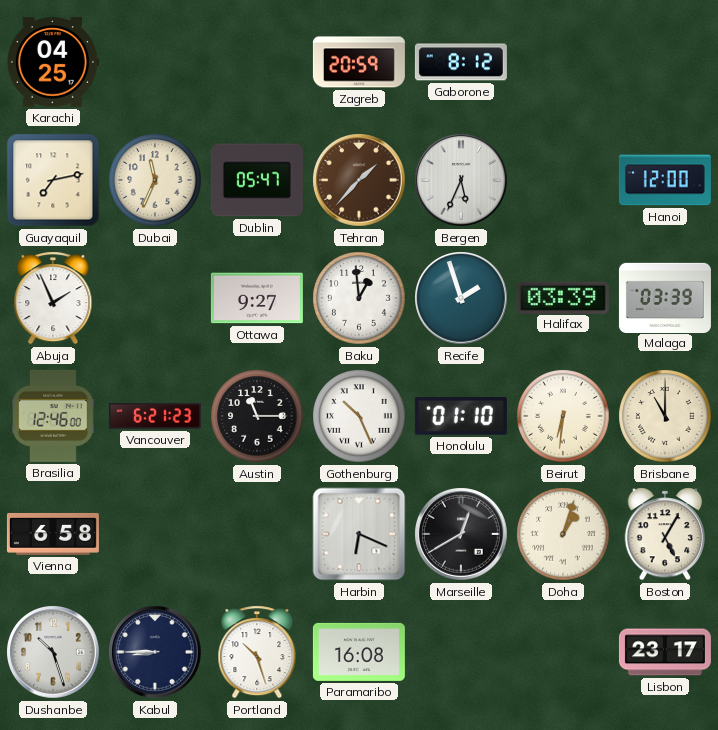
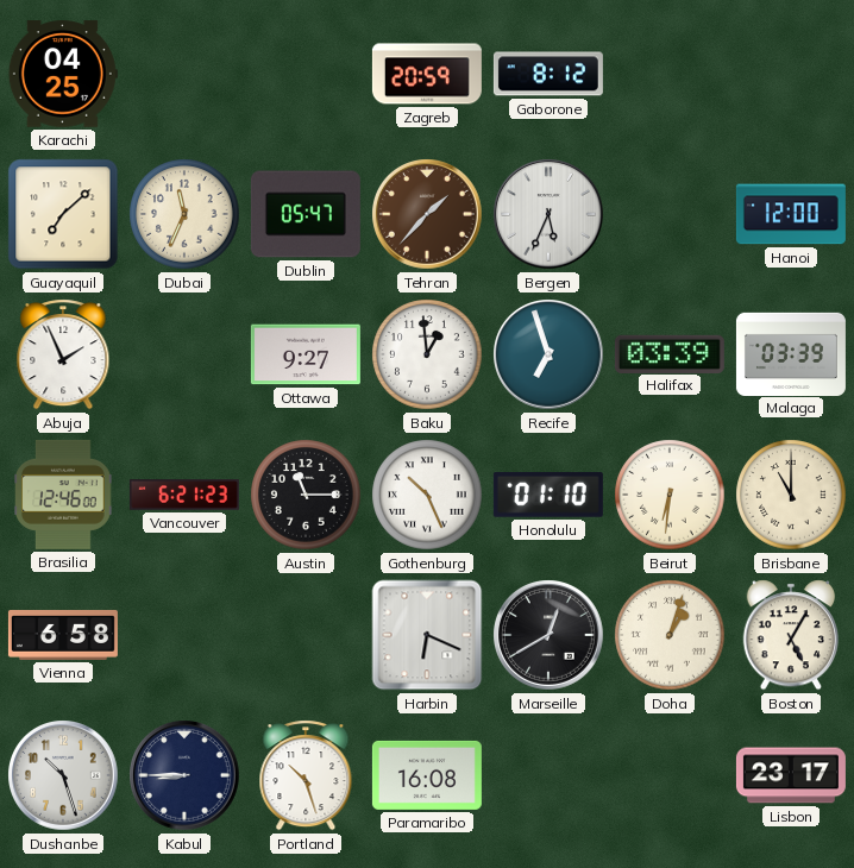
Guayaquil: 7:13 -> 7:08
Recife: 1:57 -> 6:57
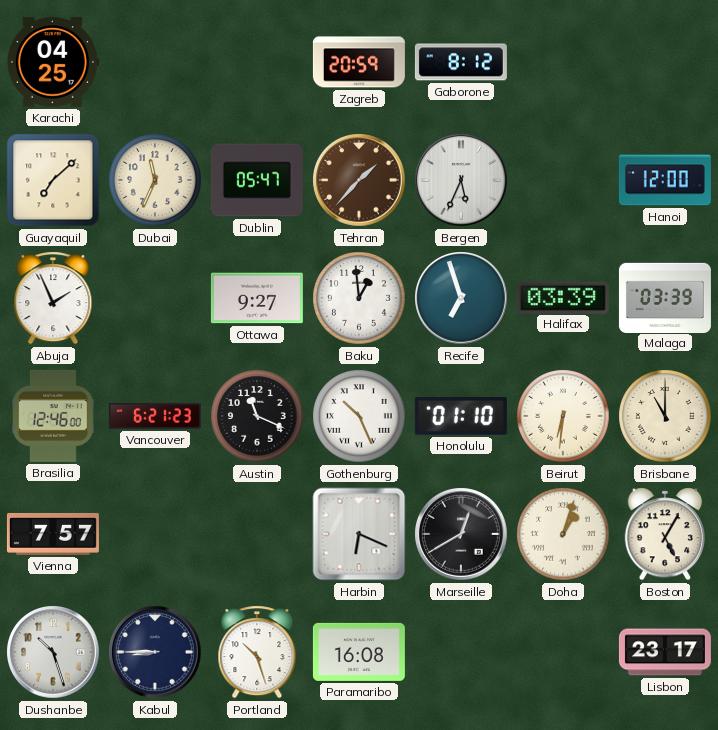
Austin: 11:15 -> 11:19
Vienna: 6:58 -> 7:57
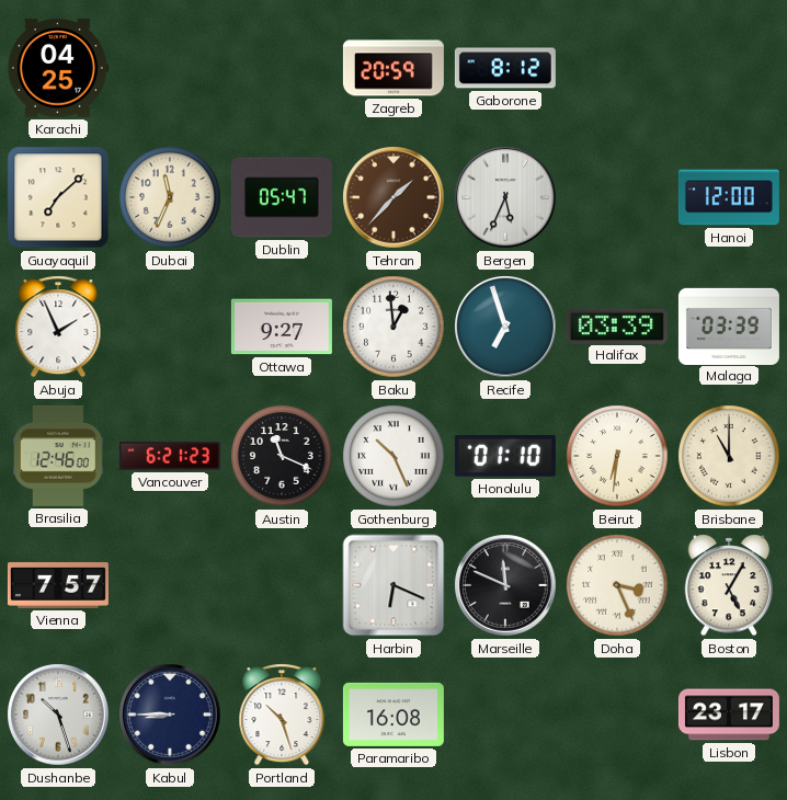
Marseille: 12:40 -> 11:49
Doha: 1:03 -> 3:26
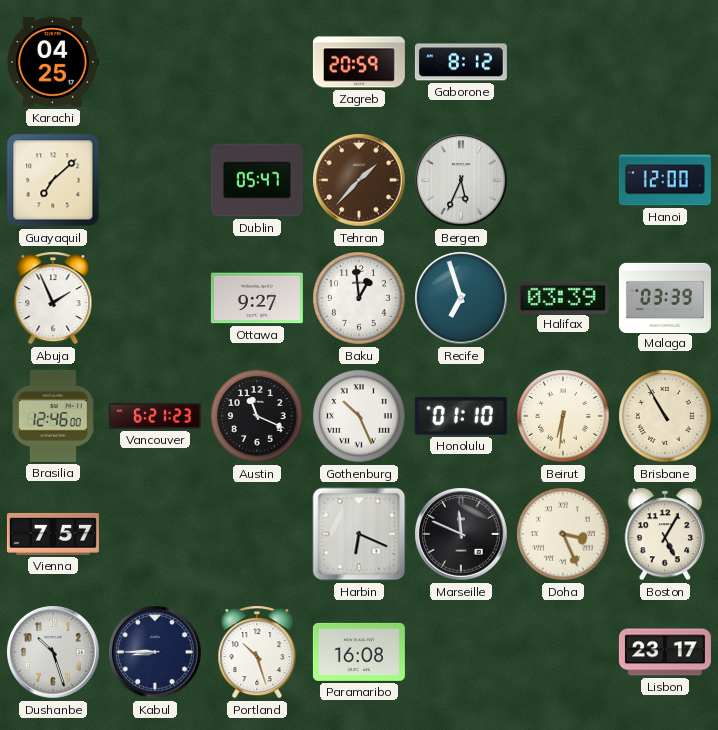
Dubai: 11:34 -> none
Brisbane: 11:00 -> 10:55
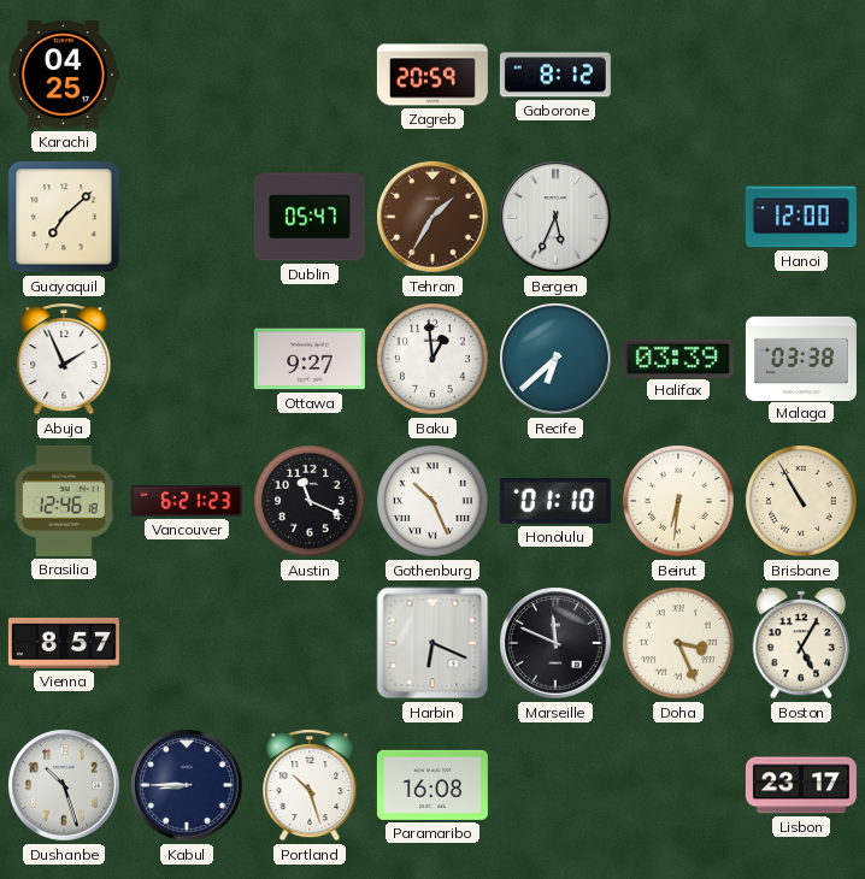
Tehran: 1:37 -> 1:35
Recife: 6:57 -> 6:38
Malaga: 03:39 -> 03:38
Brasilia: 12:46:00 -> 12:46:18
Vienna: 7:57 -> 8:57
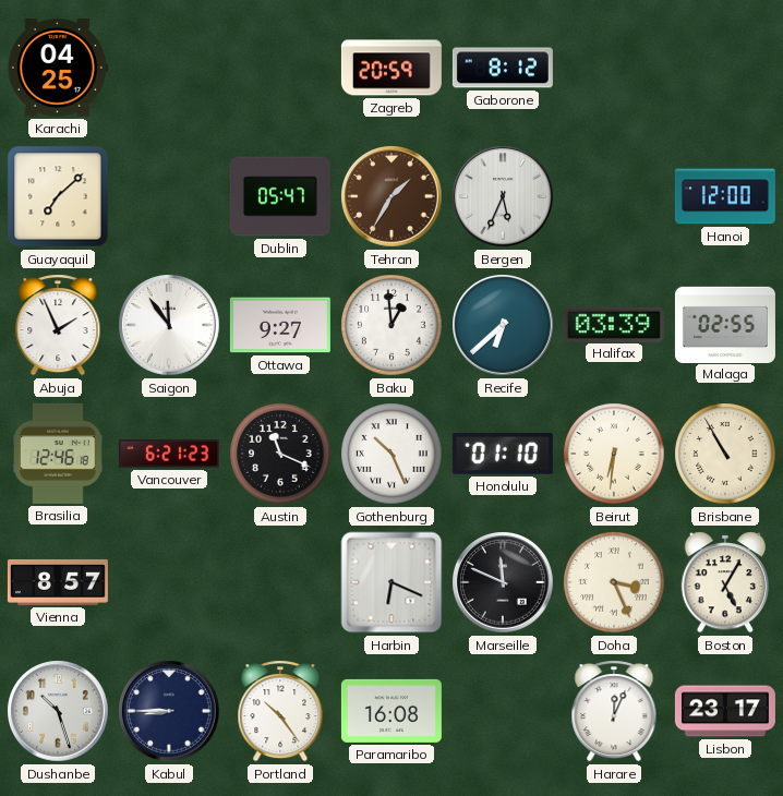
Saigon: none -> 11:54
Malaga: 03:38 -> 02:55
Portland: 10:27 -> 10:24
Harare: none -> 12:04
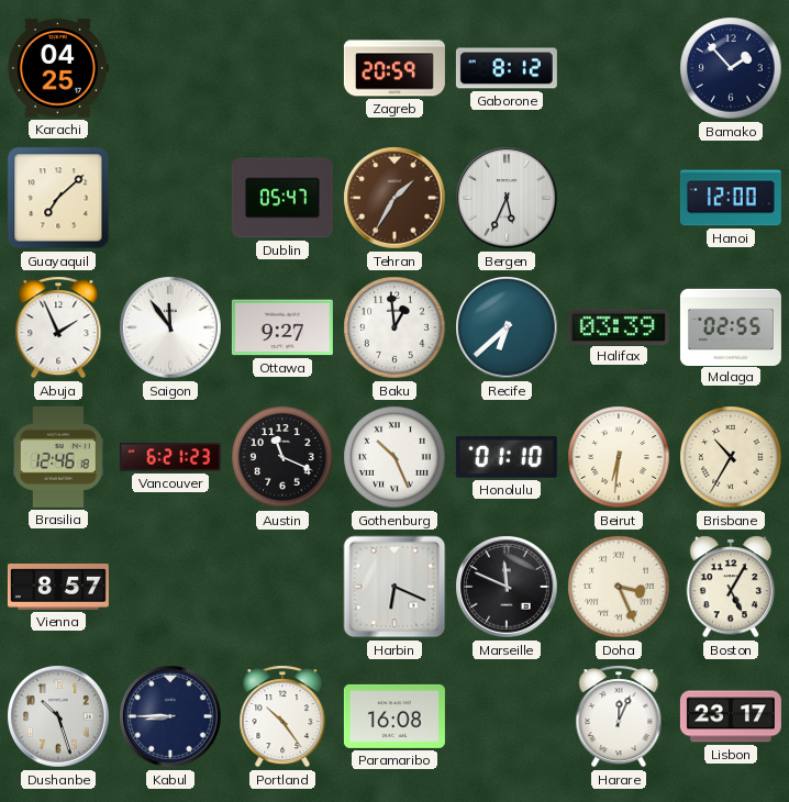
Bamako: none -> 1:53
Brisbane: 10:55 -> 10:35
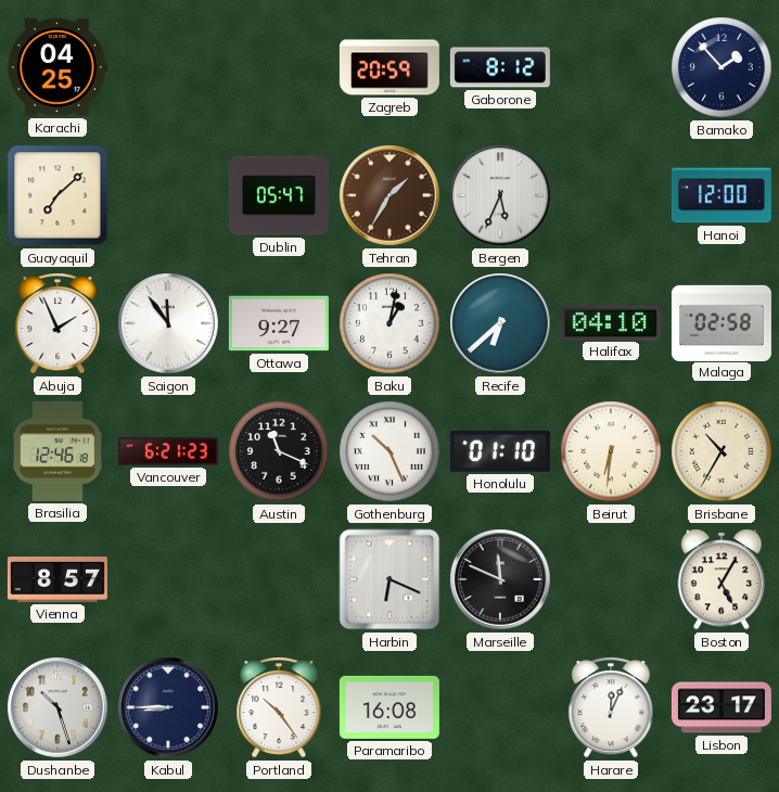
Baku: 12:59 -> 1:02
Halifax: 03:39 -> 04:10
Malaga: 02:55 -> 02:58
Doha: 3:26 -> none
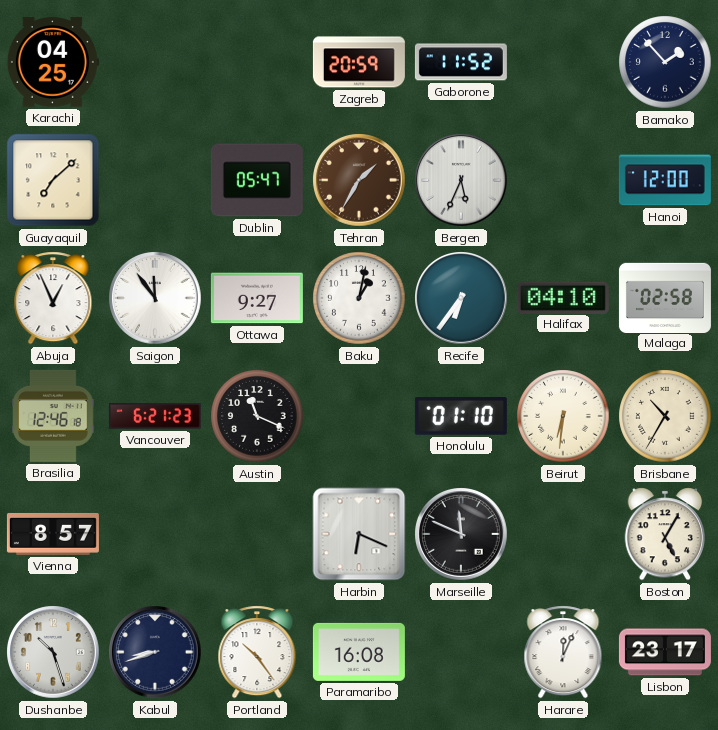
Gaborone: 8:12 -> 11:52
Abuja: 1:56 -> 12:56
Recife: 6:38 -> 6:36
Gothenburg: 10:26 -> none
Kabul: 8:45 -> 8:42
